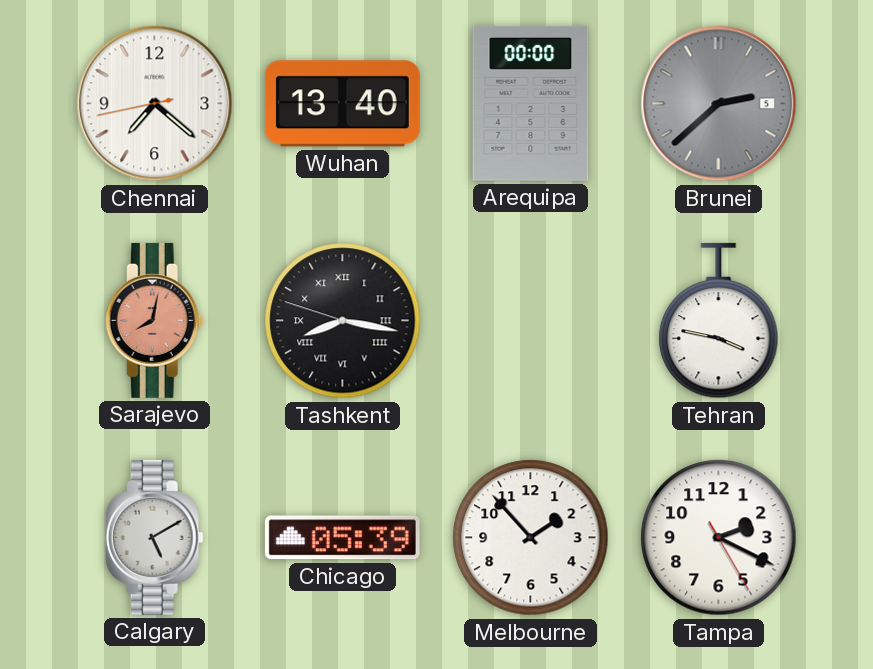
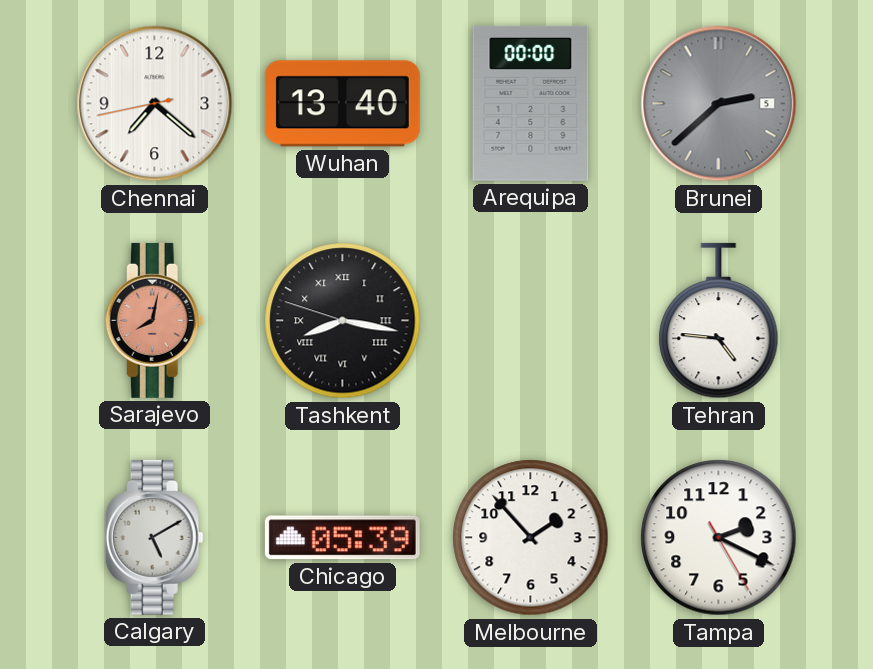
Tehran: 3:47 -> 4:46
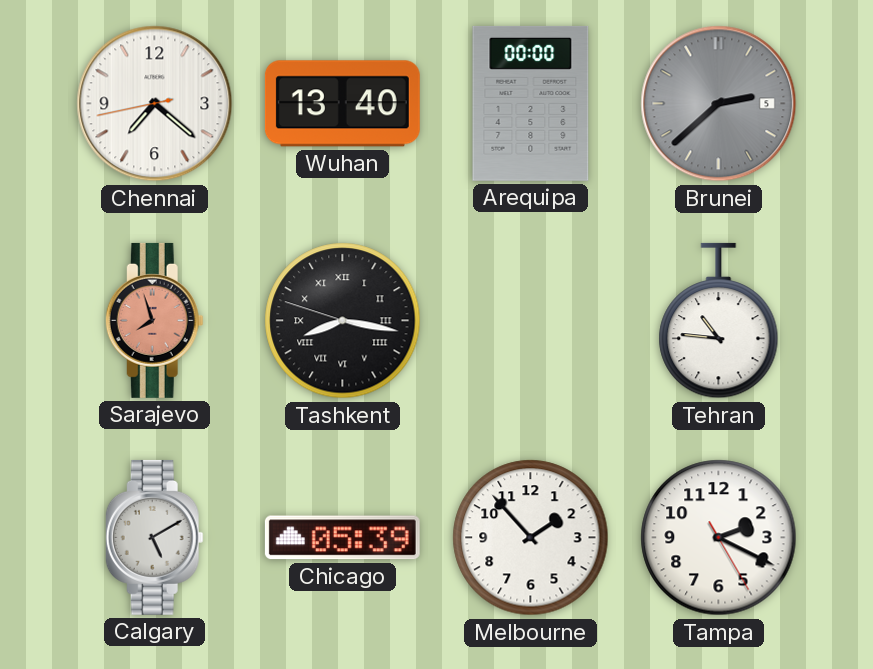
Sarajevo: 8:02 -> 7:57
Tehran: 4:46 -> 10:46
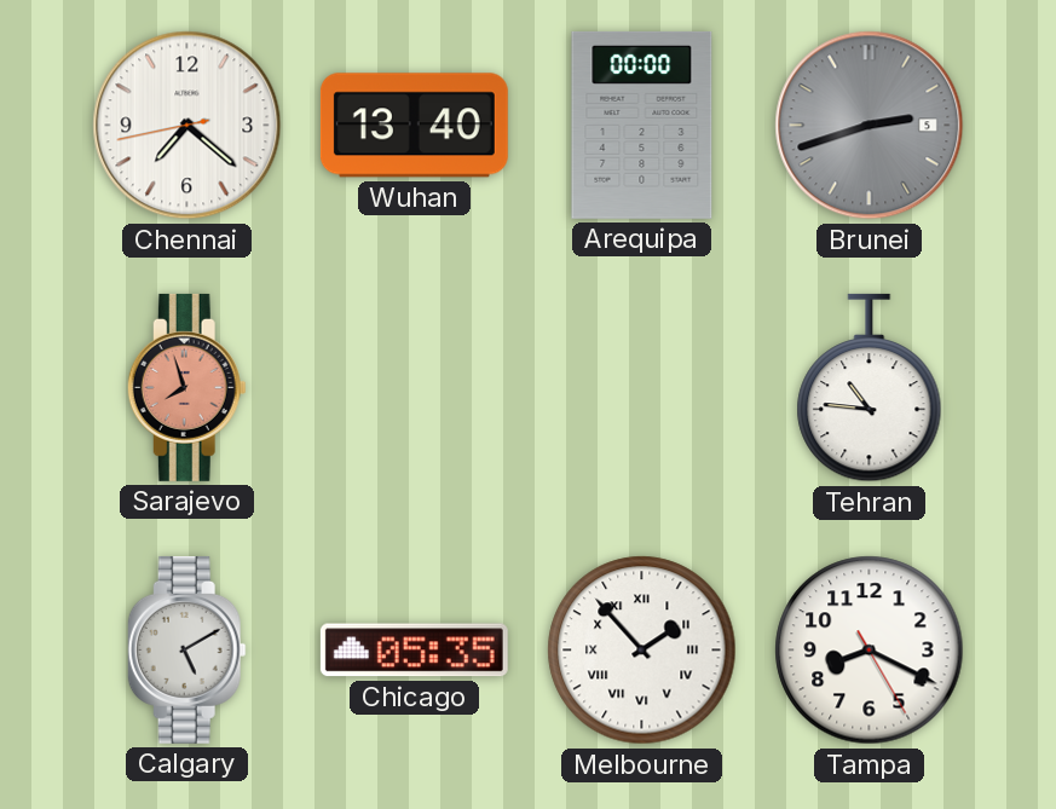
Brunei: 2:38 -> 2:42
Tashkent: 8:16 -> none
Chicago: 05:39 -> 05:35
Melbourne numerals: Arabic -> Roman
Tampa: 2:19 -> 8:19
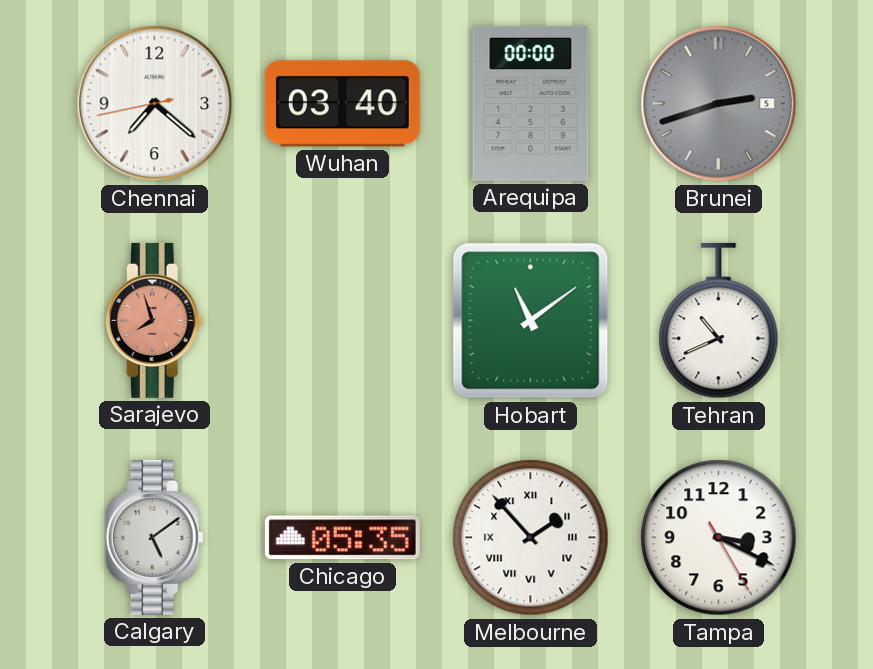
Wuhan: 13:40 -> 03:40
Hobart: none -> 11:09
Tehran: 10:46 -> 10:41
Calgary: 5:10 -> 5:09
Tampa: 8:19 -> 3:19
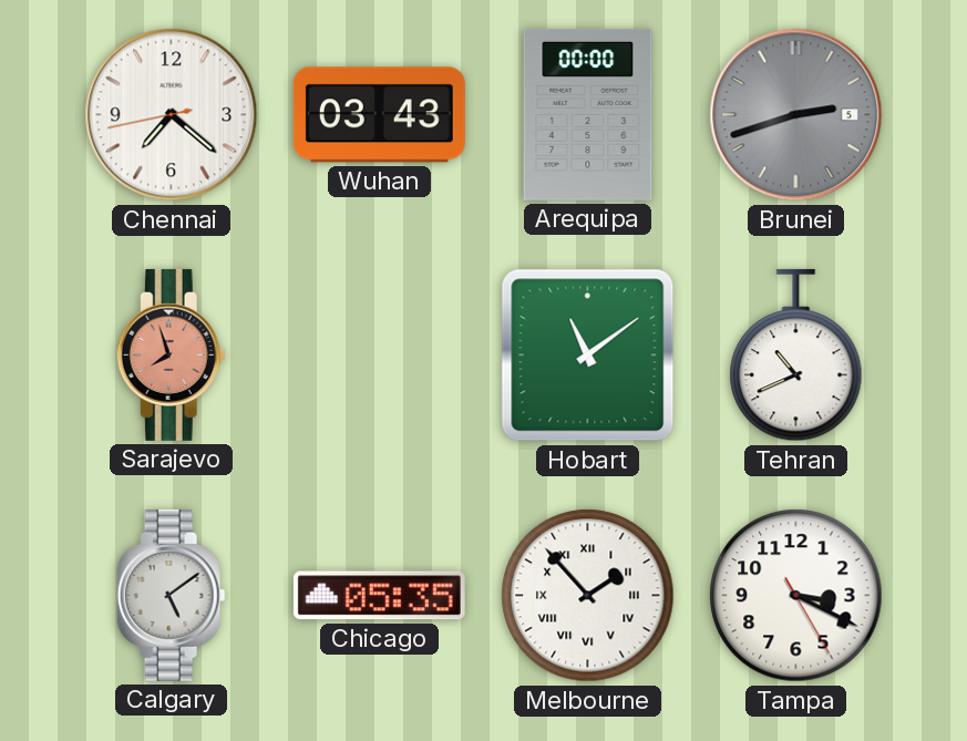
Wuhan: 03:40 -> 03:43
